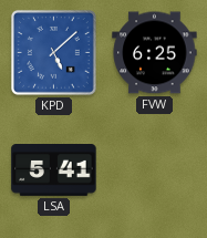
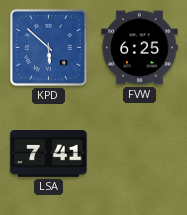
KPD: 5:08 -> 5:52
LSA: 5:41 -> 7:41
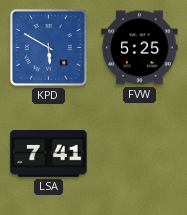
KPD: 5:52 -> 5:50
FVW: 6:25 -> 5:25
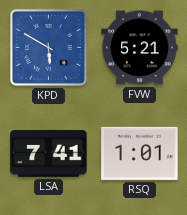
FVW: 5:25 -> 5:21
RSQ: none -> 1:01
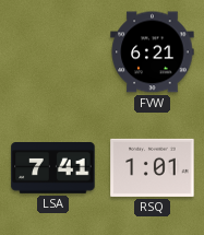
KPD: 5:50 -> none
FVW: 5:21 -> 6:21
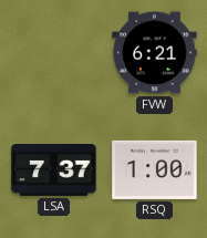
LSA: 7:41 -> 7:37
RSQ: 1:01 -> 1:00
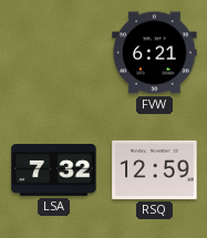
LSA: 7:37 -> 7:32
RSQ: 1:00 -> 12:59
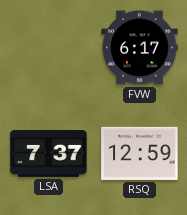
FVW: 6:21 -> 6:17
LSA: 7:32 -> 7:37
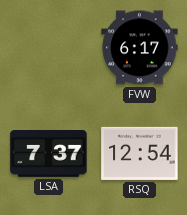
RSQ: 12:59 -> 12:54
